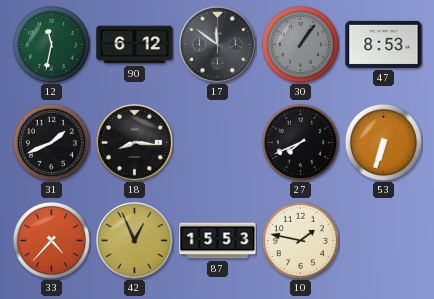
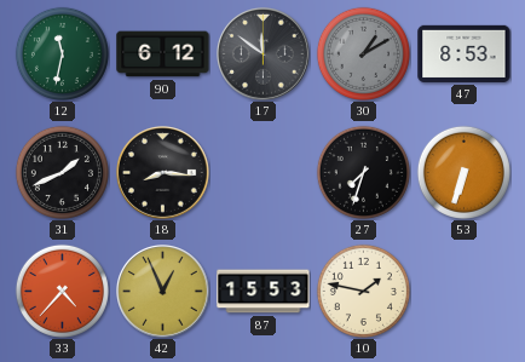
30: 1:06 -> 1:10
27: 7:41 -> 7:33
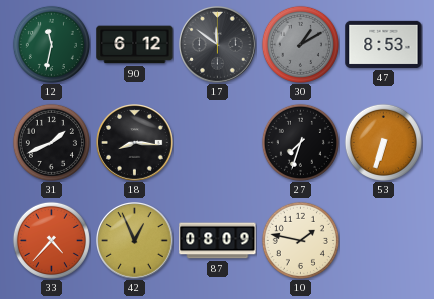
87: 15:53 -> 08:09
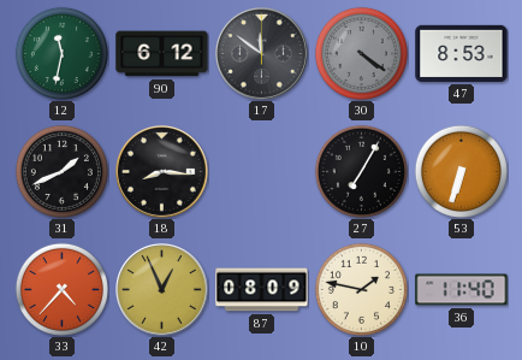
30: 1:10 -> 4:21
27: 7:33 -> 7:05
36: none -> 11:40
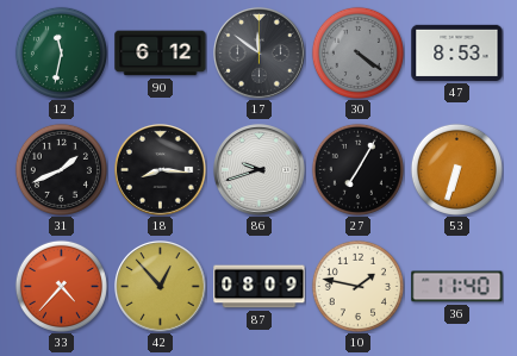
86: none -> 9:42
42: 12:56 -> 12:53
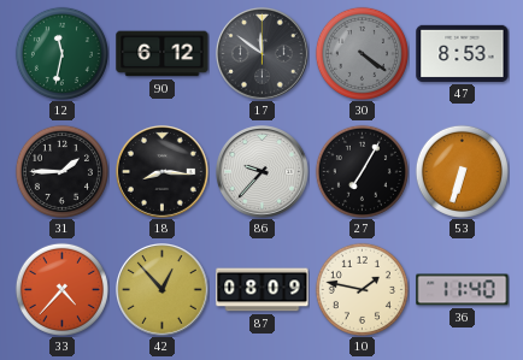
31: 1:41 -> 1:45
86: 9:42 -> 9:37
